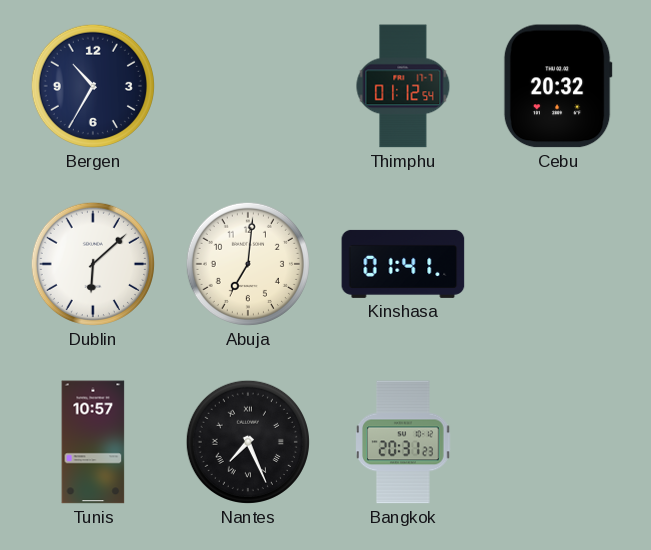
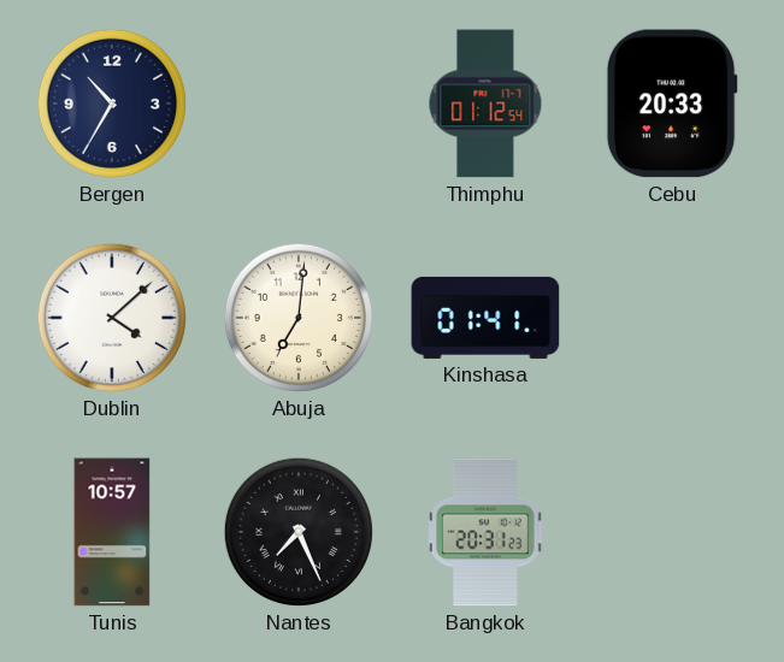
Cebu: 20:32 -> 20:33
Dublin: 6:08 -> 4:08
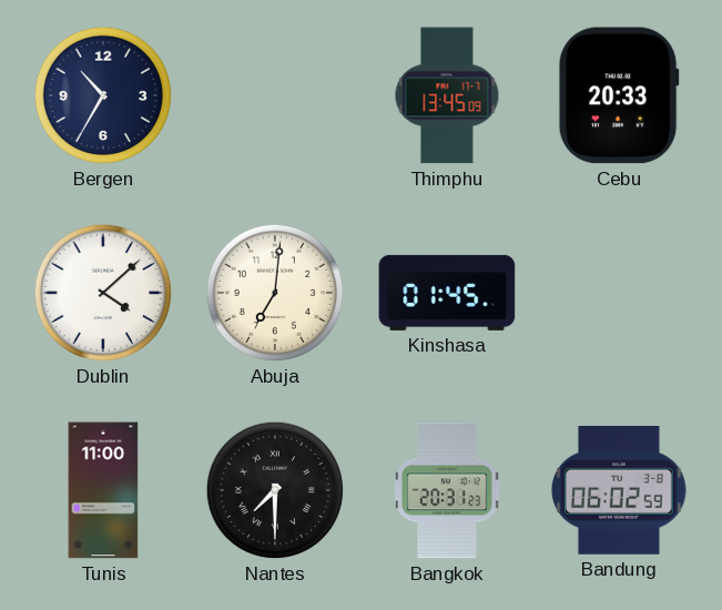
Thimphu: 01:12 -> 13:45
Kinshasa: 01:41 -> 01:45
Tunis: 10:57 -> 11:00
Nantes: 7:26 -> 7:30
Bandung: none -> 06:02
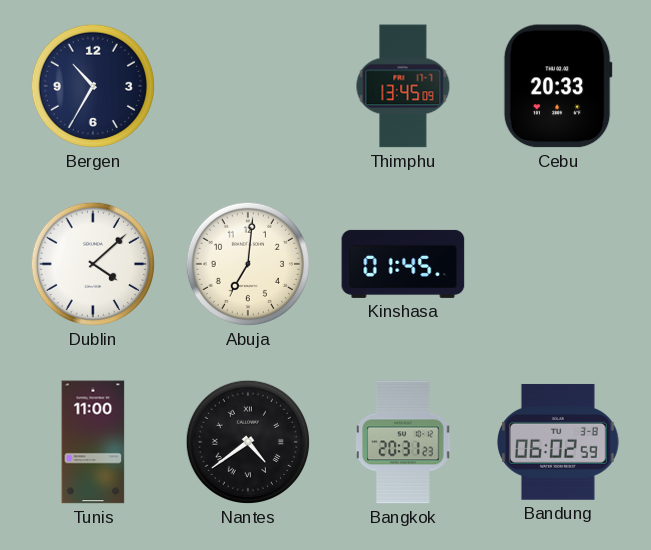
Nantes: 7:30 -> 4:39
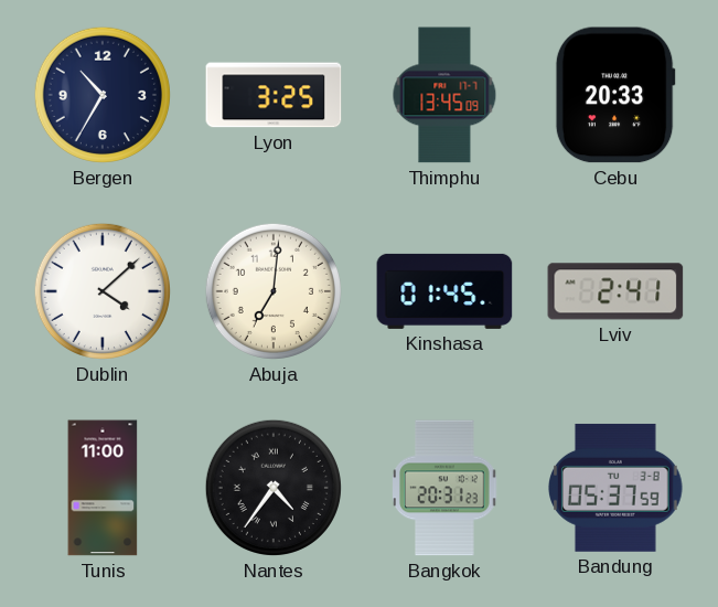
Lyon: none -> 3:25
Lviv: none -> 2:41
Nantes: 4:39 -> 4:36
Bandung: 06:02 -> 05:37
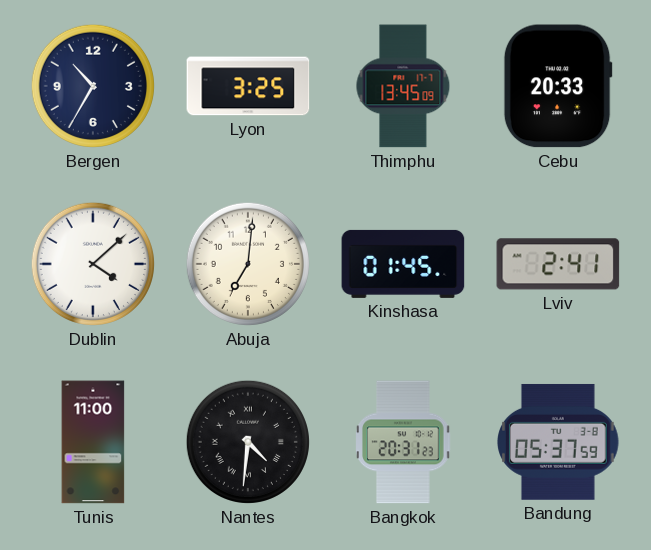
Nantes: 4:36 -> 4:31
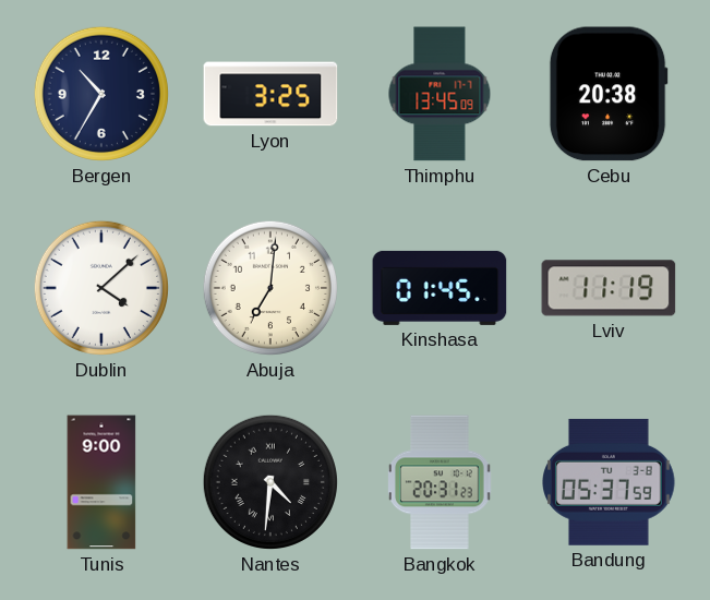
Cebu: 20:33 -> 20:38
Lviv: 2:41 -> 11:19
Tunis: 11:00 -> 9:00
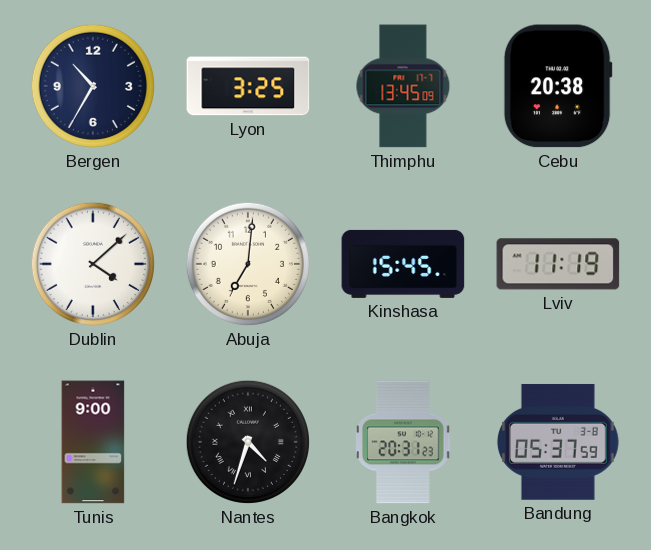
Kinshasa: 01:45 -> 15:45
Nantes: 4:31 -> 4:33
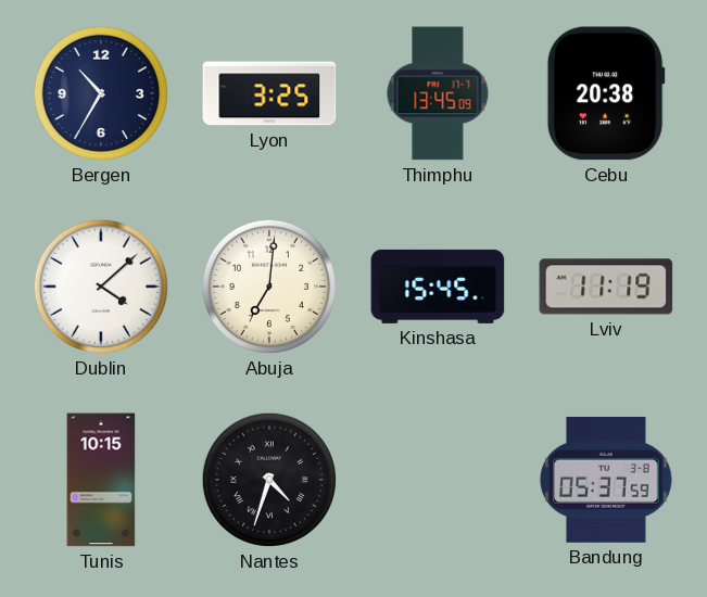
Tunis: 9:00 -> 10:15
Bangkok: 20:31 -> none
